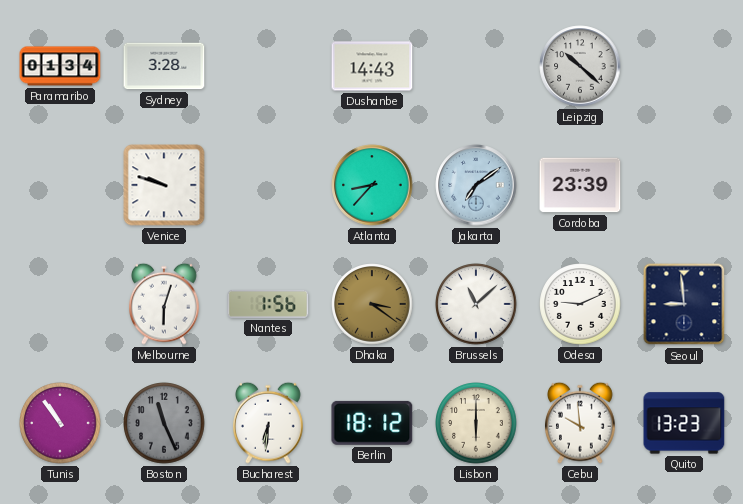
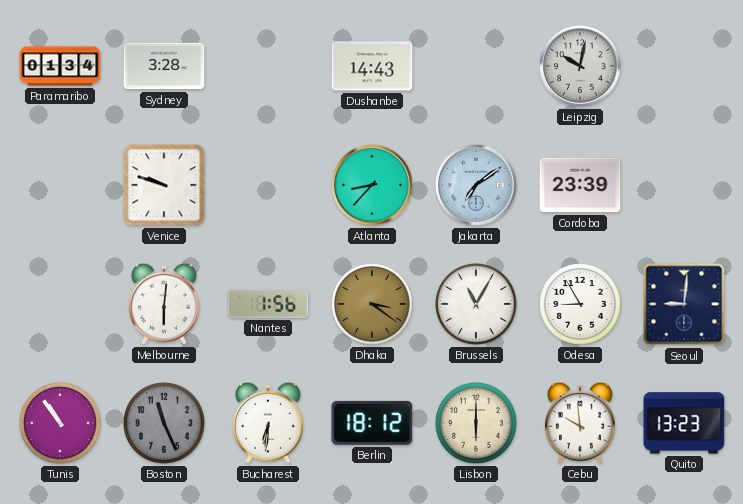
Leipzig: 10:22 -> 10:02
Melbourne: 6:03 -> 6:01
Brussels: 11:08 -> 11:05
Odesa: 9:11 -> 8:55
Seoul: 8:59 -> 9:01
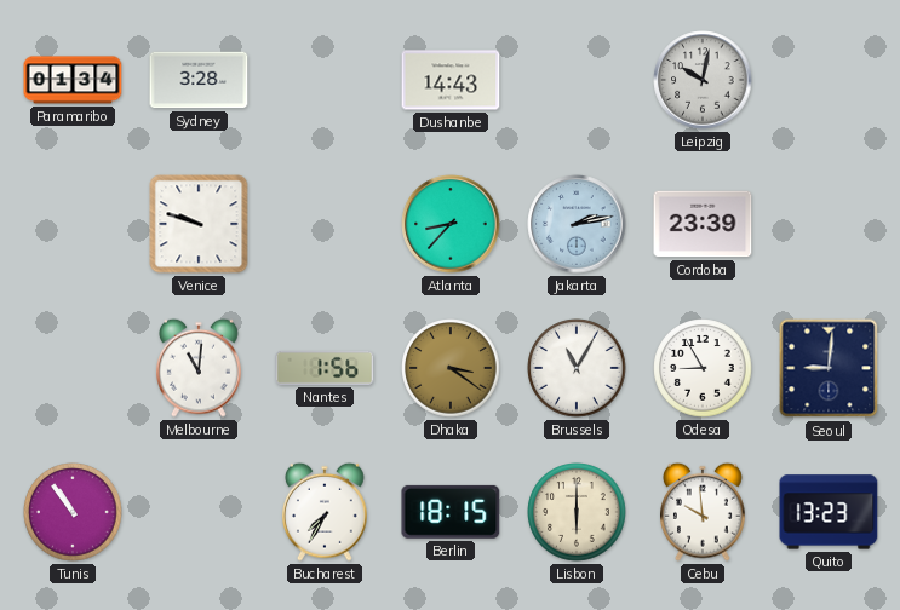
Jakarta: 7:09 -> 2:13
Melbourne: 6:01 -> 11:01
Boston: 11:26 -> none
Bucharest: 6:31 -> 7:35
Berlin: 18:12 -> 18:15
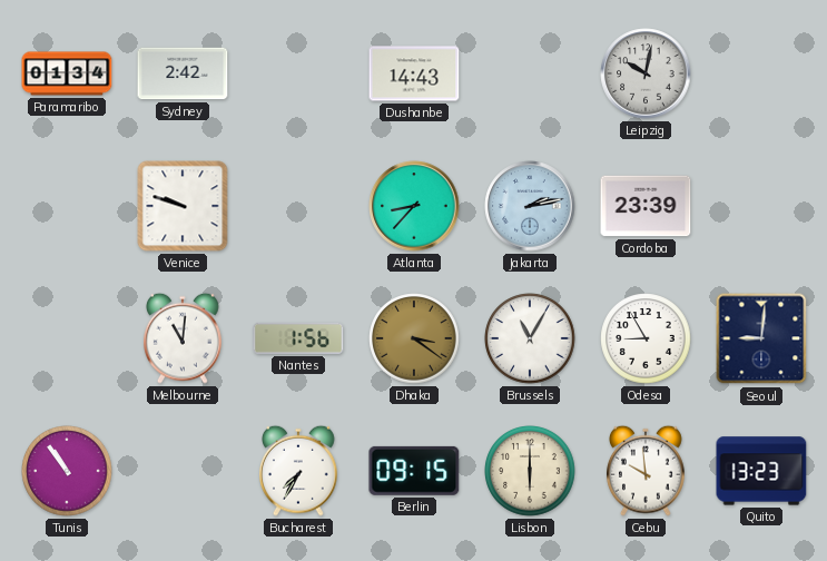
Sydney: 3:28 -> 2:42
Berlin: 18:15 -> 09:15
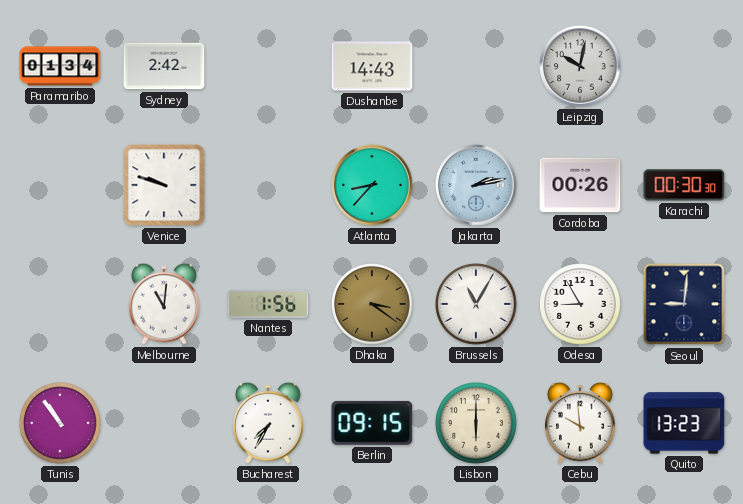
Cordoba: 23:39 -> 00:26
Karachi: none -> 00:30
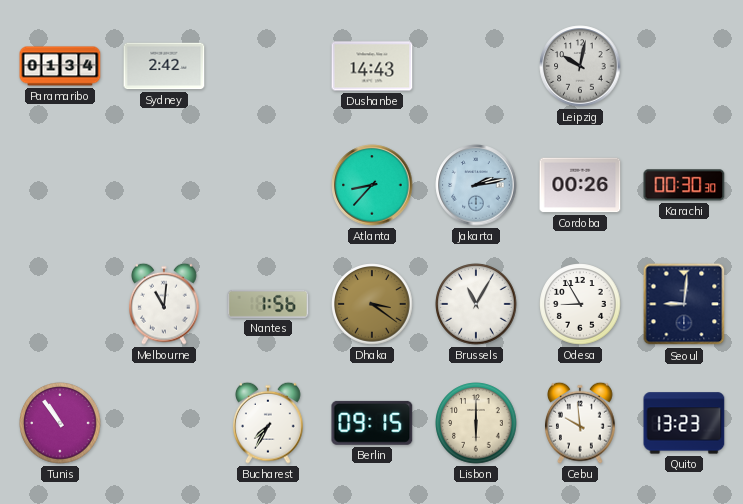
Venice: 9:48 -> none
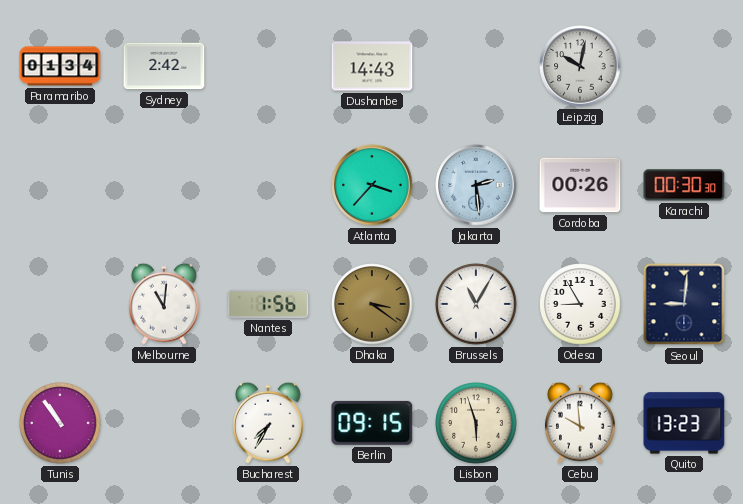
Atlanta: 8:37 -> 3:37
Jakarta: 2:13 -> 2:29
Lisbon: 6:00 -> 5:57
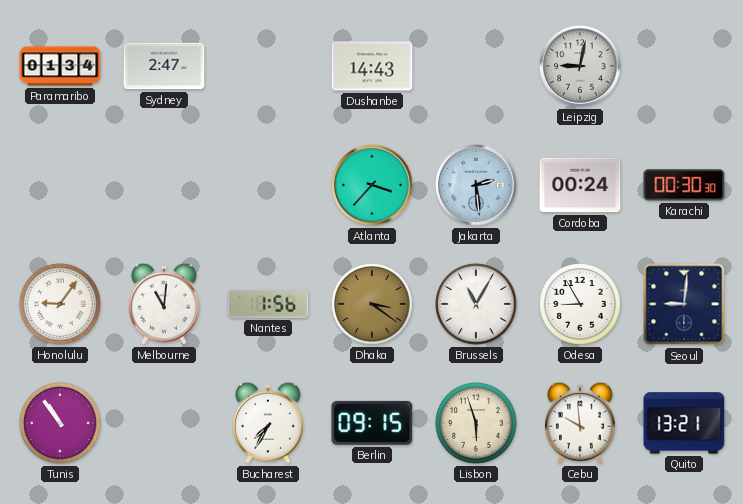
Sydney: 2:42 -> 2:47
Leipzig: 10:02 -> 9:02
Cordoba: 00:26 -> 00:24
Honolulu: none -> 9:06
Quito: 13:23 -> 13:21
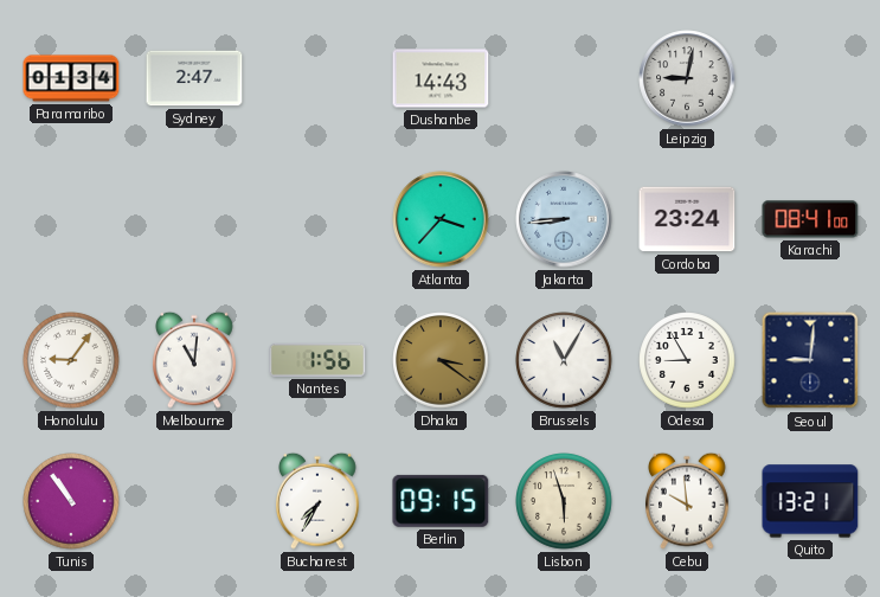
Jakarta: 2:29 -> 8:44
Cordoba: 00:24 -> 23:24
Karachi: 00:30 -> 08:41
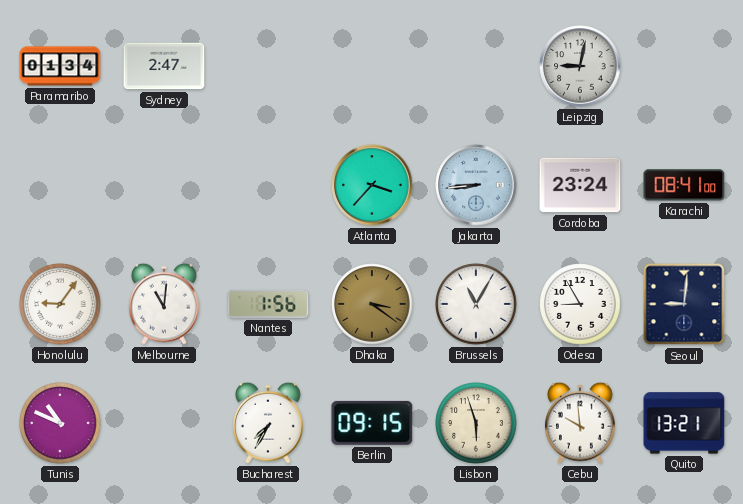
Dushanbe: 14:43 -> none
Tunis: 10:54 -> 10:49
